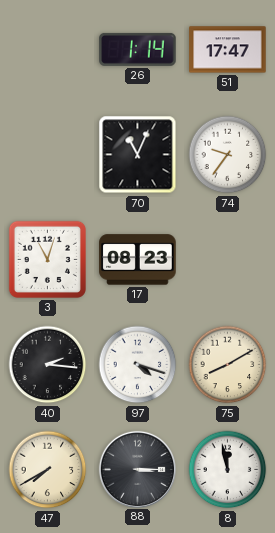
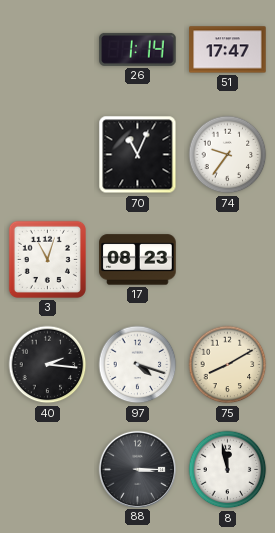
47: 7:40 -> none
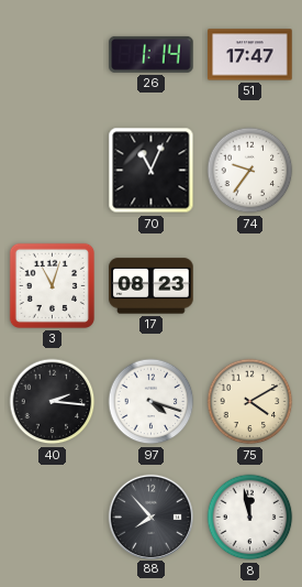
75: 8:10 -> 4:10
88: 3:15 -> 7:53
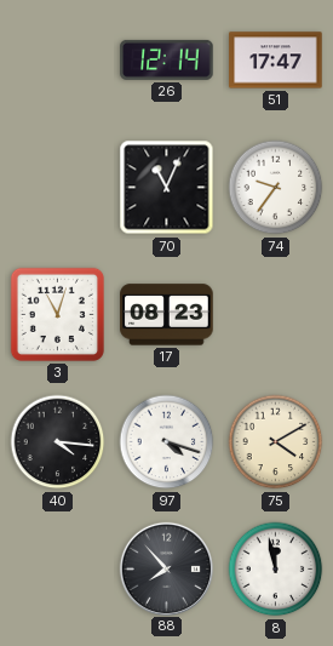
26: 1:14 -> 12:14
40: 2:16 -> 4:16
